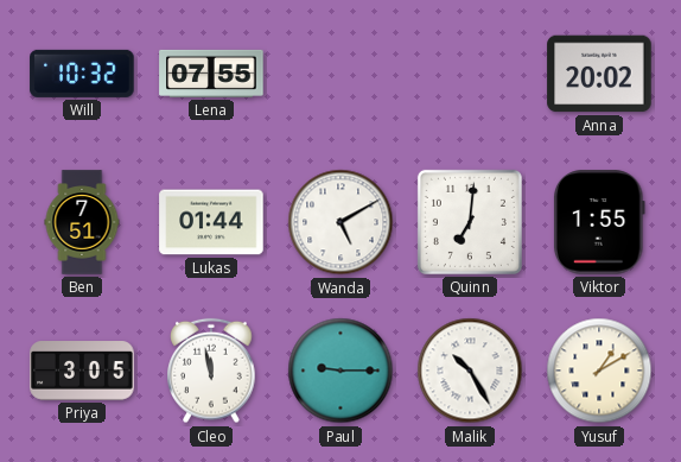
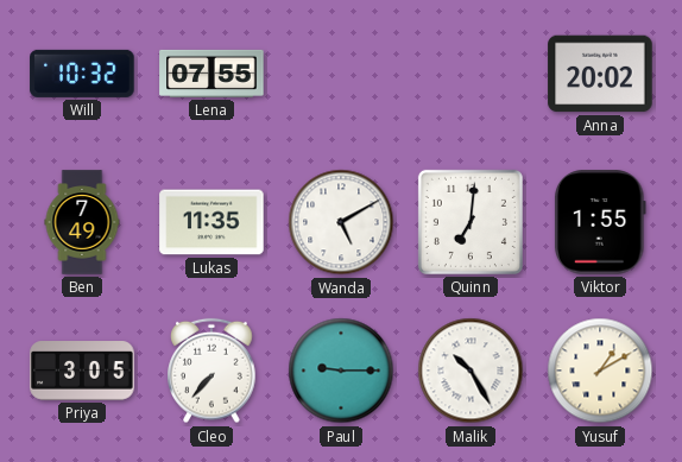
Ben: 7:51 -> 7:49
Lukas: 01:44 -> 11:35
Cleo: 11:58 -> 7:37
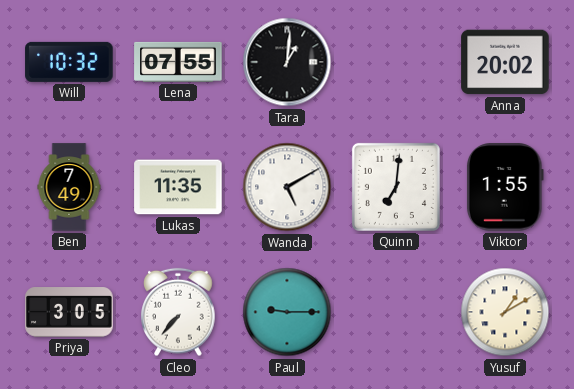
Tara: none -> 1:01
Malik: 10:25 -> none
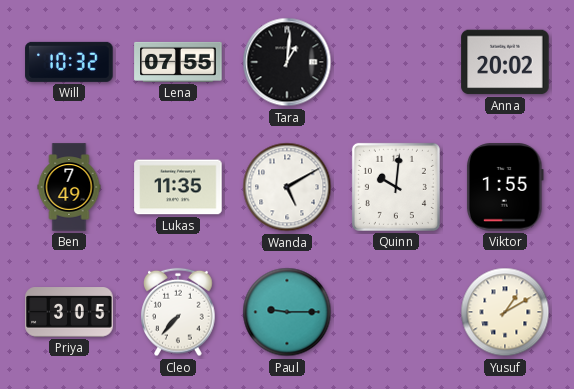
Quinn: 7:01 -> 10:01
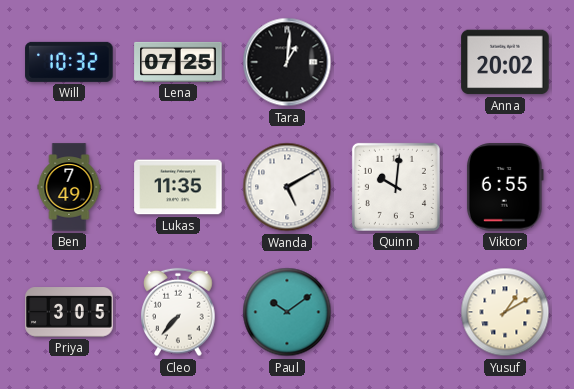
Lena: 07:55 -> 07:25
Viktor: 1:55 -> 6:55
Paul: 9:15 -> 10:09
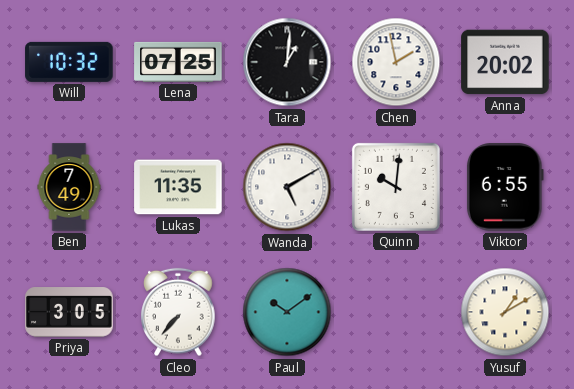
Chen: none -> 1:58
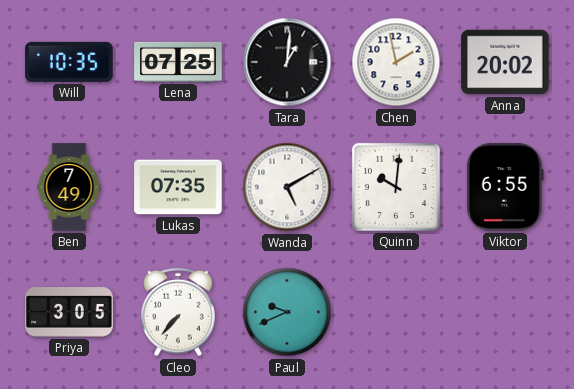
Will: 10:32 -> 10:35
Lukas: 11:35 -> 07:35
Paul: 10:09 -> 9:41
Yusuf: 1:10 -> none
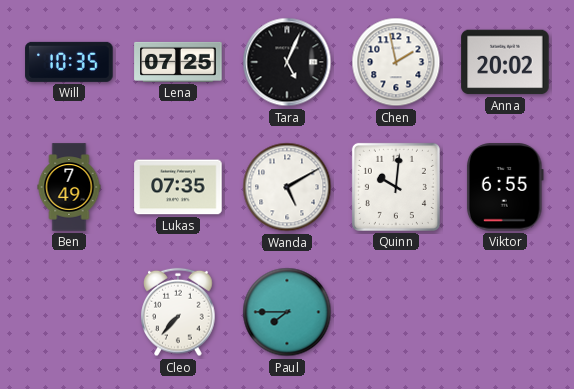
Tara: 1:01 -> 5:04
Priya: 3:05 -> none
Paul: 9:41 -> 7:45
